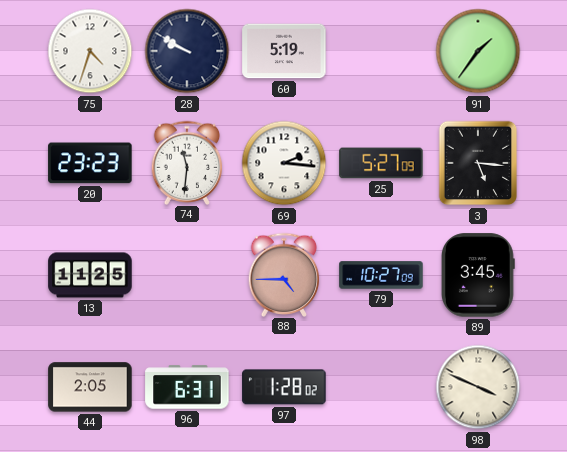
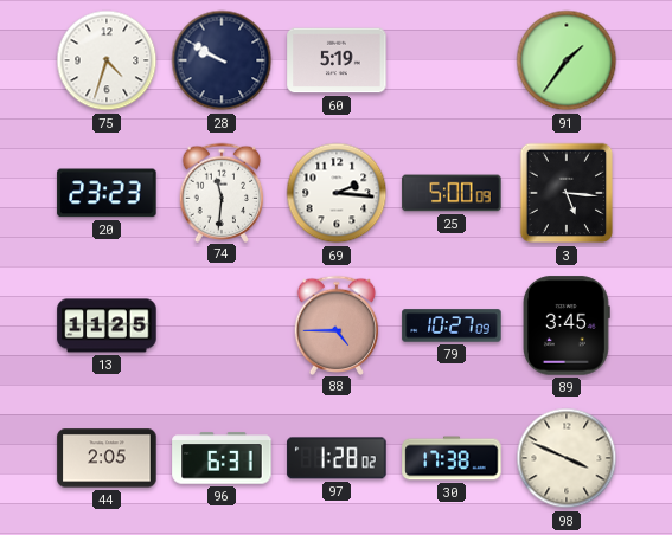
25: 5:27 -> 5:00
30: none -> 17:38
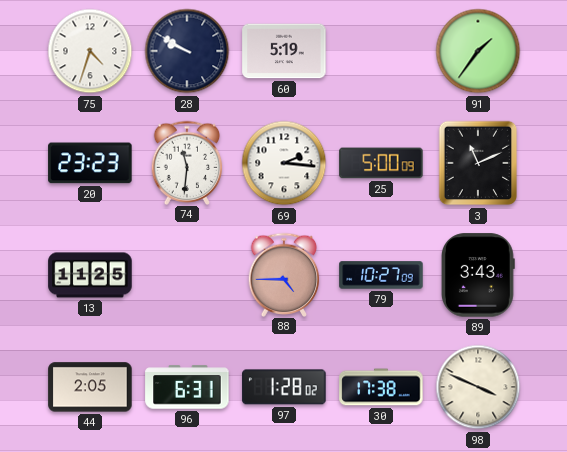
3: 5:16 -> 11:11
89: 3:45 -> 3:43
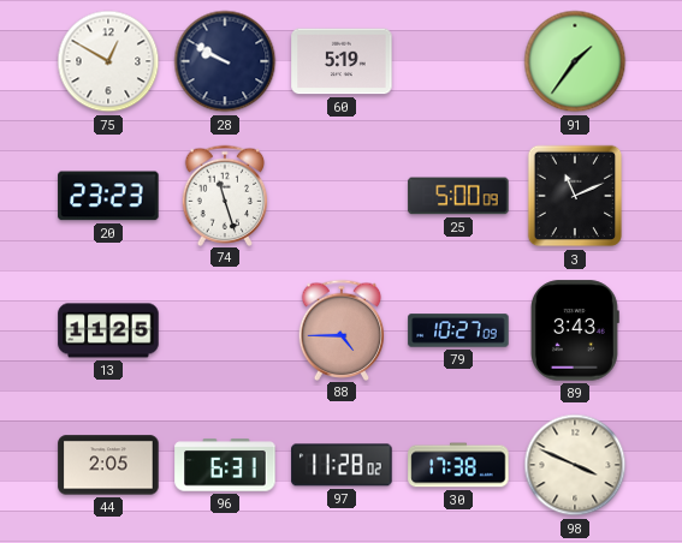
75: 4:33 -> 12:50
74: 11:31 -> 11:27
69: 2:16 -> none
97: 1:28 -> 11:28
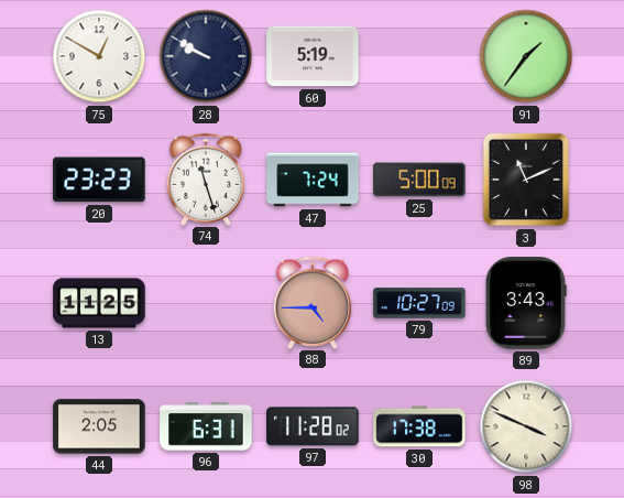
47: none -> 7:24
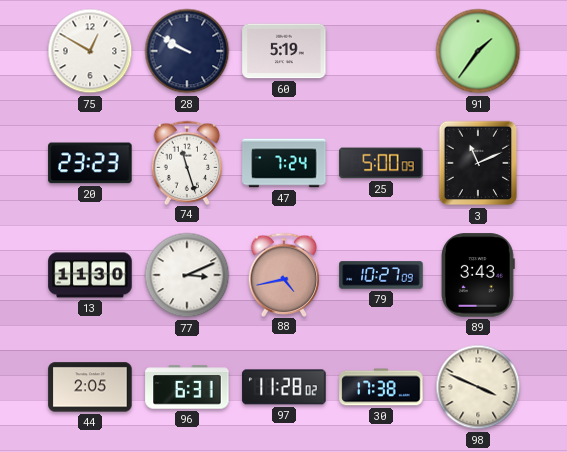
13: 11:25 -> 11:30
77: none -> 3:11
88: 4:45 -> 4:43
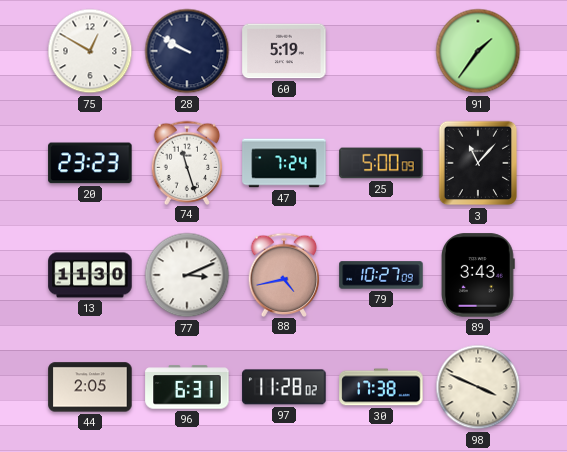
3: 11:11 -> 11:07
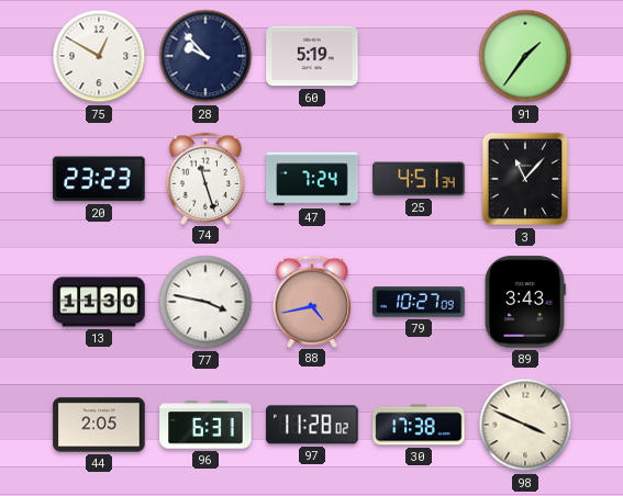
28: 9:50 -> 9:53
25: 5:00 -> 4:51
77: 3:11 -> 3:47
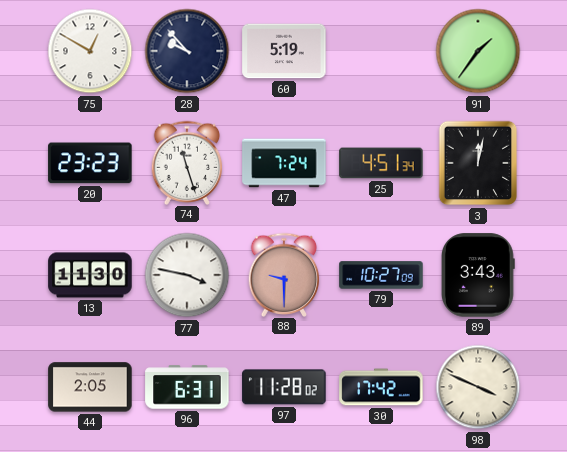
3: 11:07 -> 12:02
88: 4:43 -> 9:30
30: 17:38 -> 17:42
